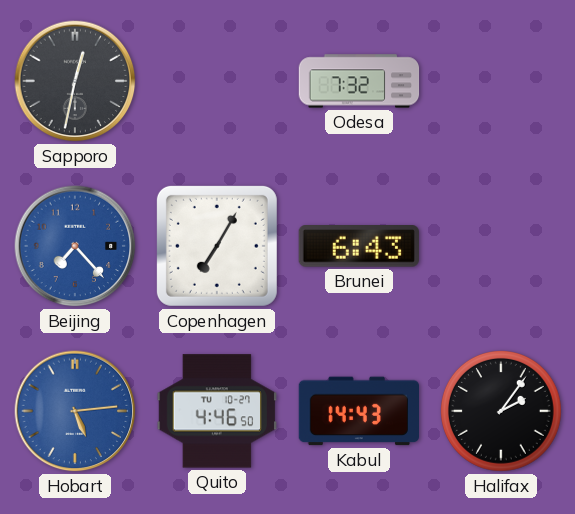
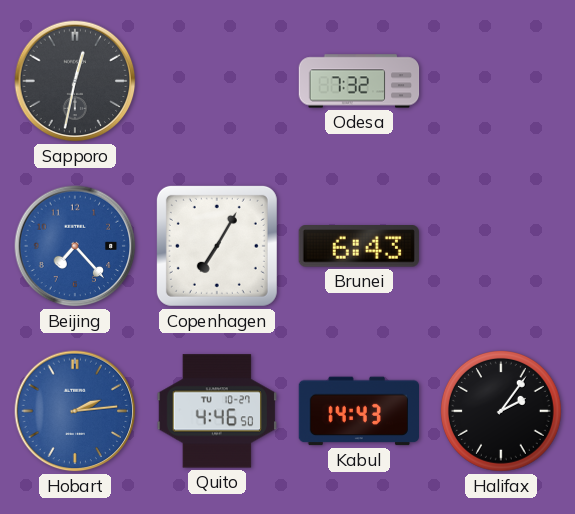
Hobart: 5:14 -> 2:14
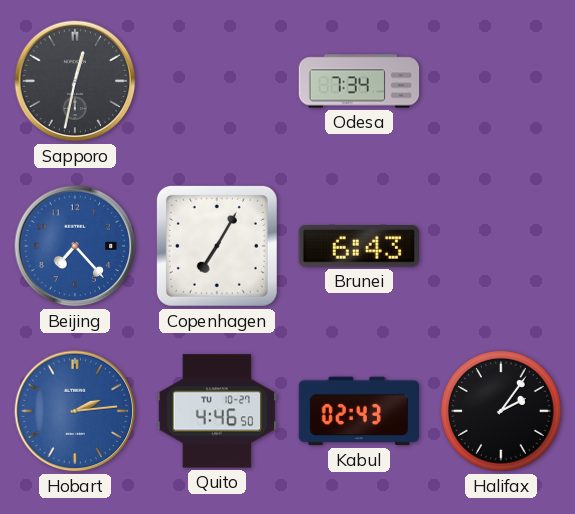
Odesa: 7:32 -> 7:34
Kabul: 14:43 -> 02:43
